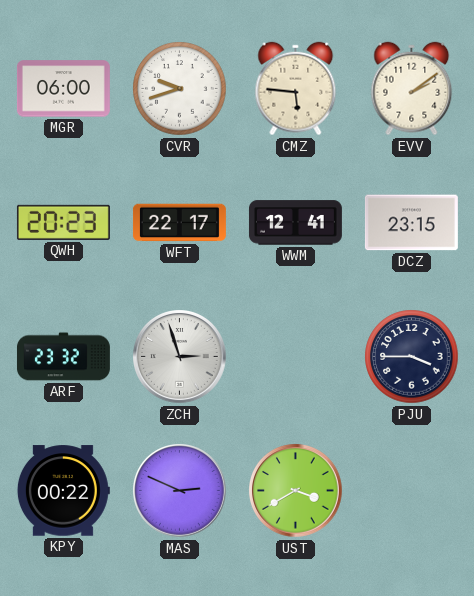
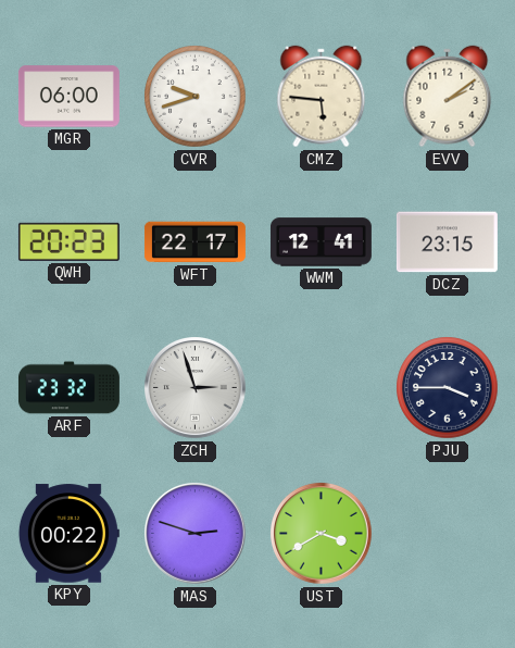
MAS: 2:49 -> 2:48
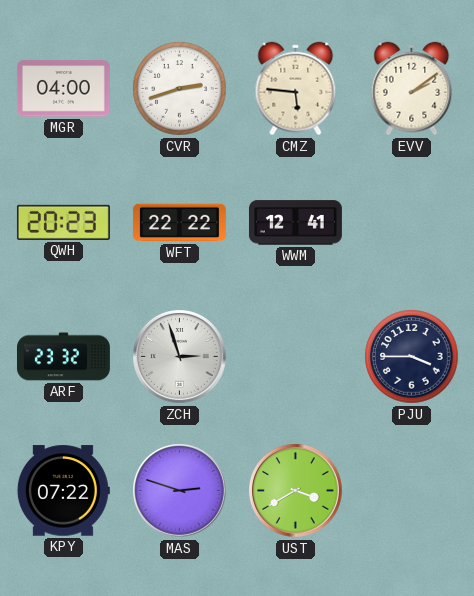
MGR: 06:00 -> 04:00
CVR: 9:42 -> 2:42
WFT: 22:17 -> 22:22
DCZ: 23:15 -> none
KPY: 00:22 -> 07:22
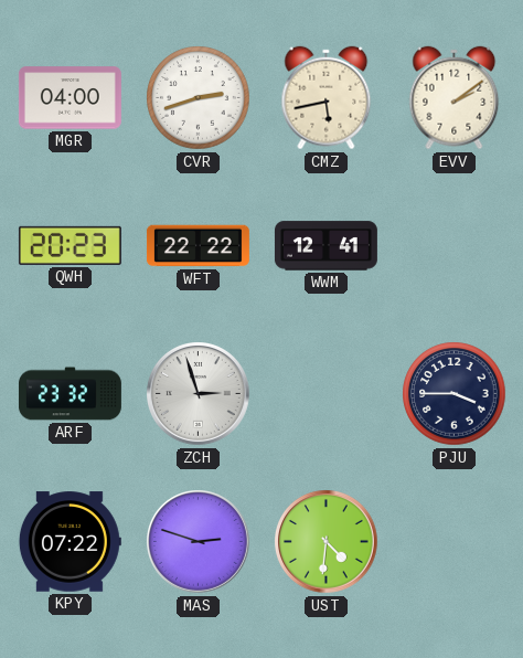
CMZ: 5:46 -> 5:43
UST: 3:40 -> 4:31
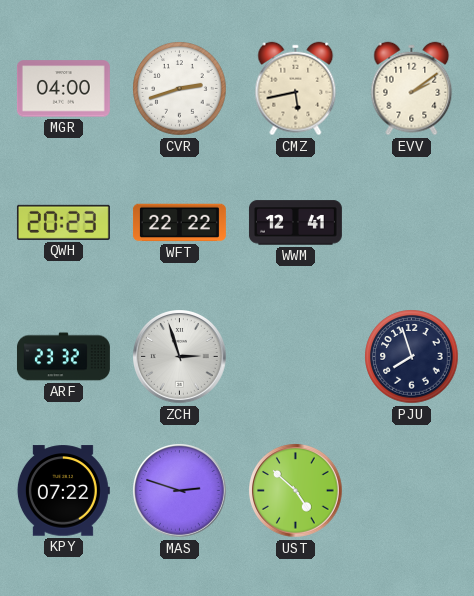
PJU: 3:45 -> 7:57
UST: 4:31 -> 4:52
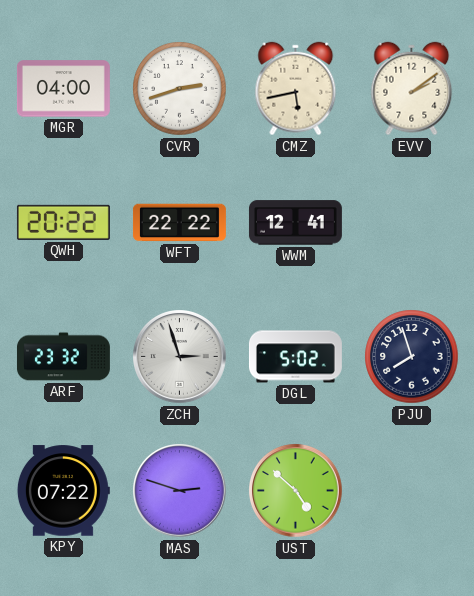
QWH: 20:23 -> 20:22
DGL: none -> 5:02
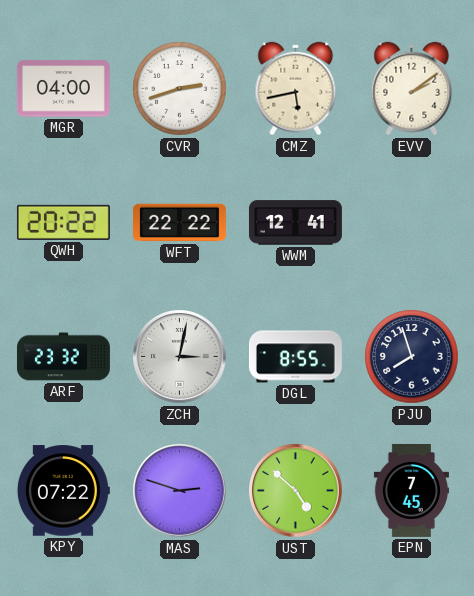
ZCH: 2:57 -> 3:02
DGL: 5:02 -> 8:55
EPN: none -> 7:45
